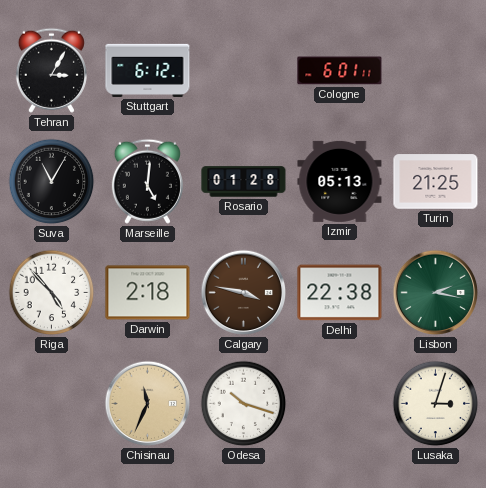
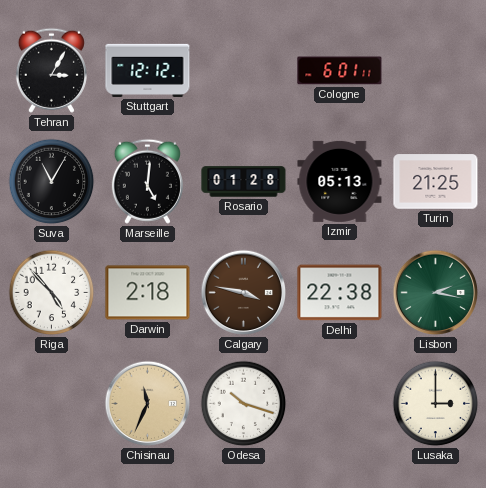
Stuttgart: 6:12 -> 12:12
Lusaka: 3:03 -> 3:00
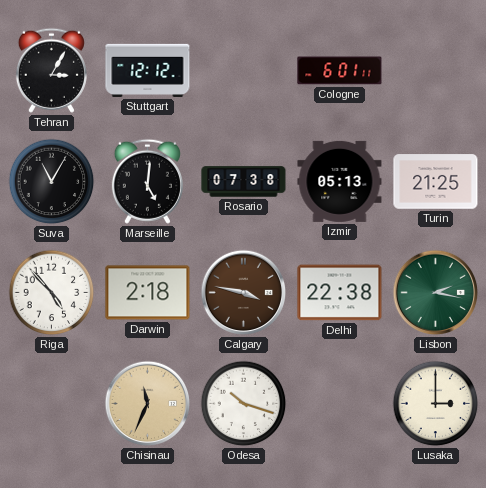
Rosario: 01:28 -> 07:38
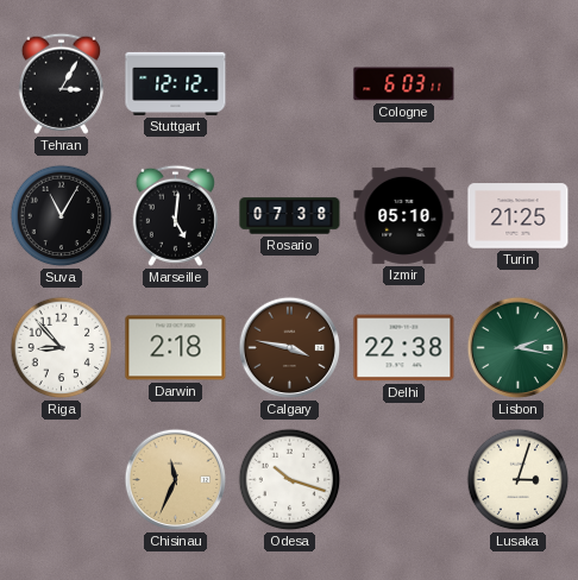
Cologne: 6:01 -> 6:03
Izmir: 05:13 -> 05:10
Riga: 4:53 -> 8:53
Lusaka: 3:00 -> 3:03
